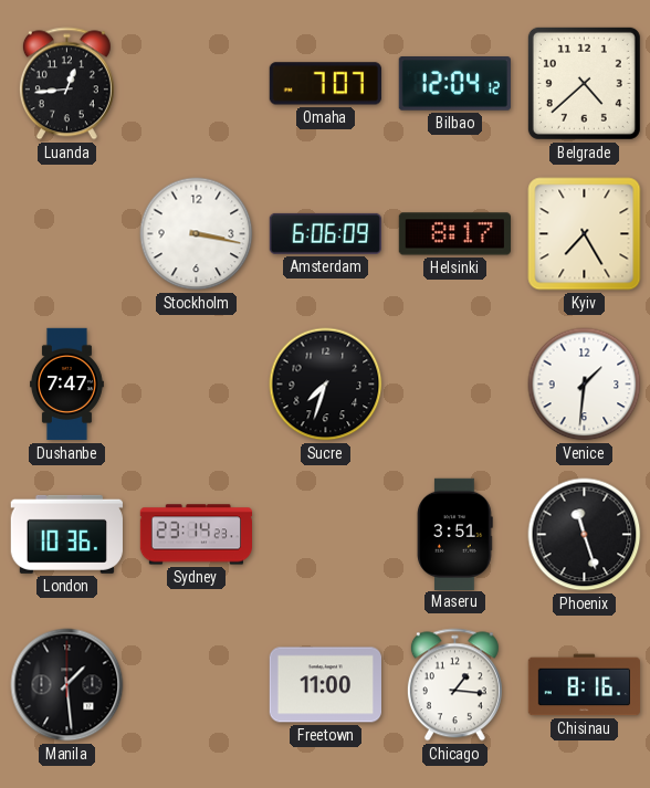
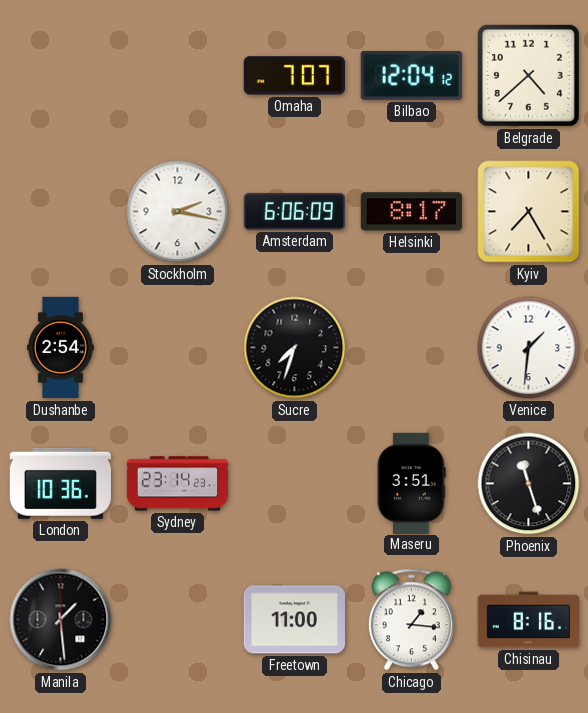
Luanda: 12:44 -> none
Stockholm: 3:17 -> 2:17
Dushanbe: 7:47 -> 2:54
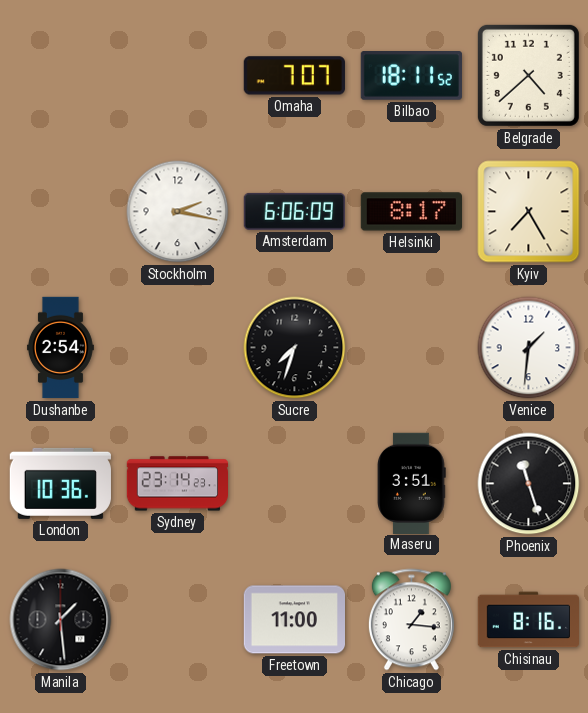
Bilbao: 12:04 -> 18:11
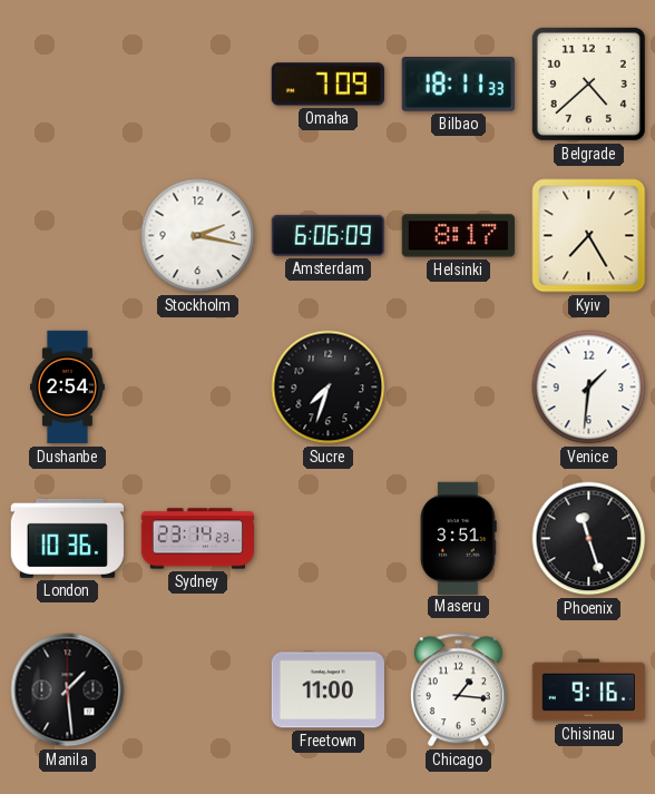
Omaha: 7:07 -> 7:09
Bilbao: 18:11:52 -> 18:11:33
Chisinau: 8:16 -> 9:16
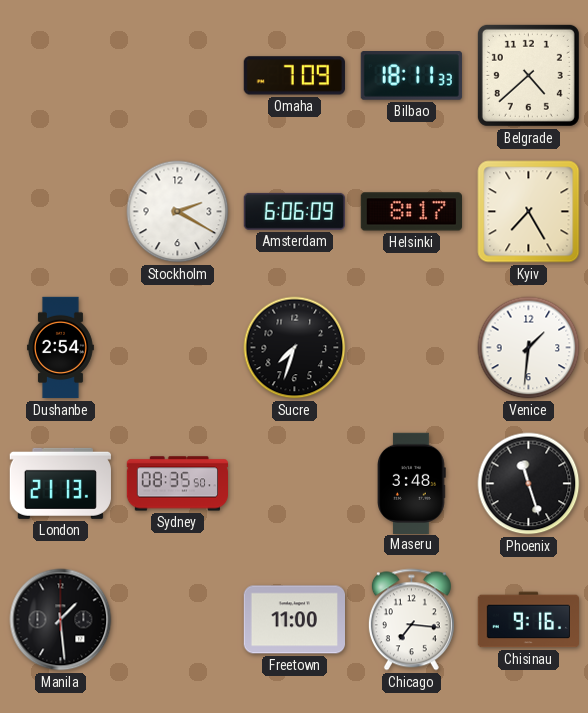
Stockholm: 2:17 -> 2:20
London: 10:36 -> 21:13
Sydney: 23:14 -> 08:35
Maseru: 3:51 -> 3:48
Chicago: 1:16 -> 7:16
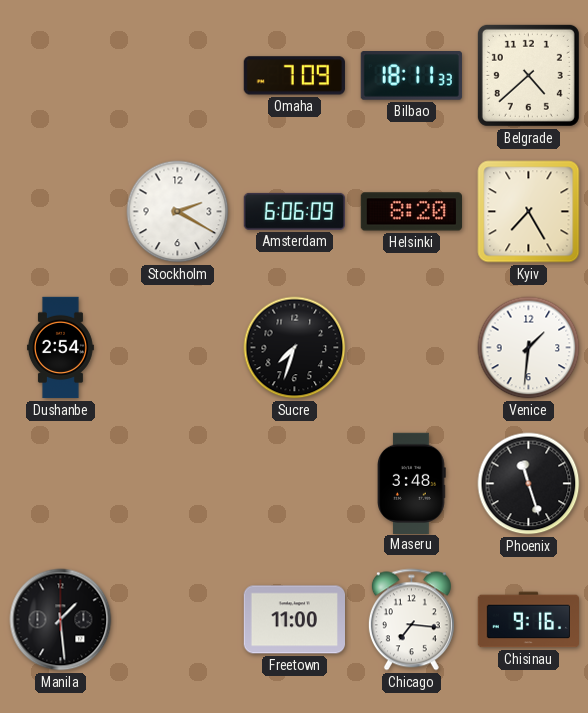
Helsinki: 8:17 -> 8:20
London: 21:13 -> none
Sydney: 08:35 -> none
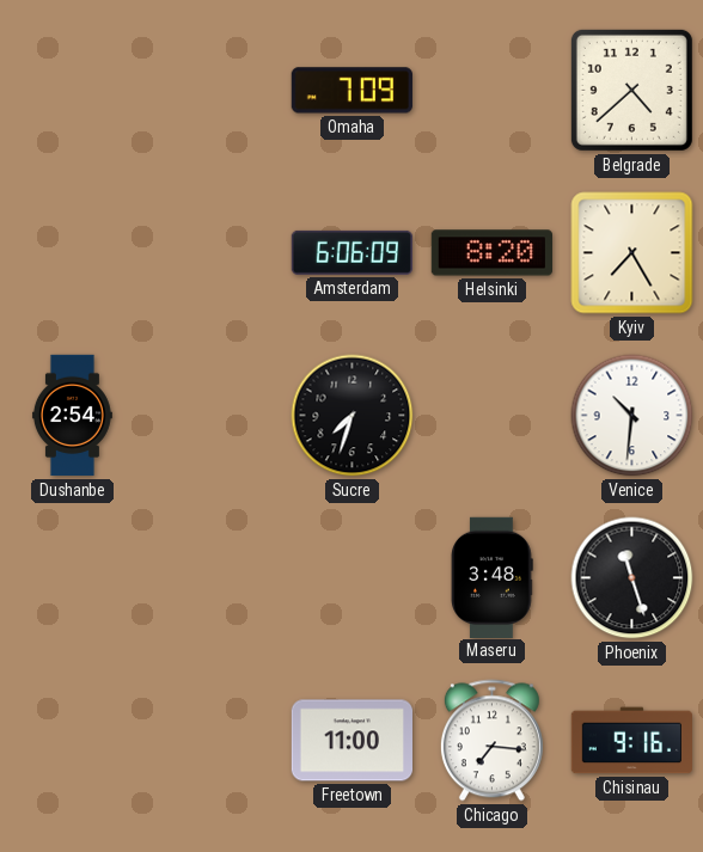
Bilbao: 18:11 -> none
Stockholm: 2:20 -> none
Venice: 1:31 -> 10:31
Manila: 1:29 -> none
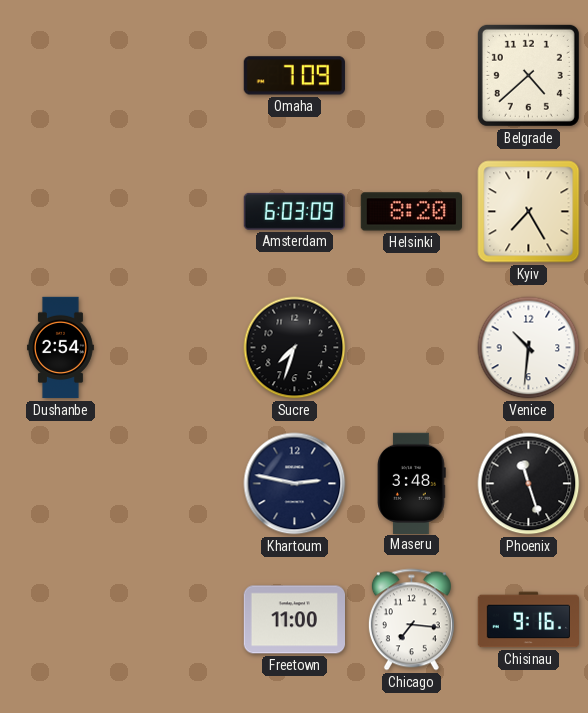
Amsterdam: 6:06 -> 6:03
Khartoum: none -> 2:47
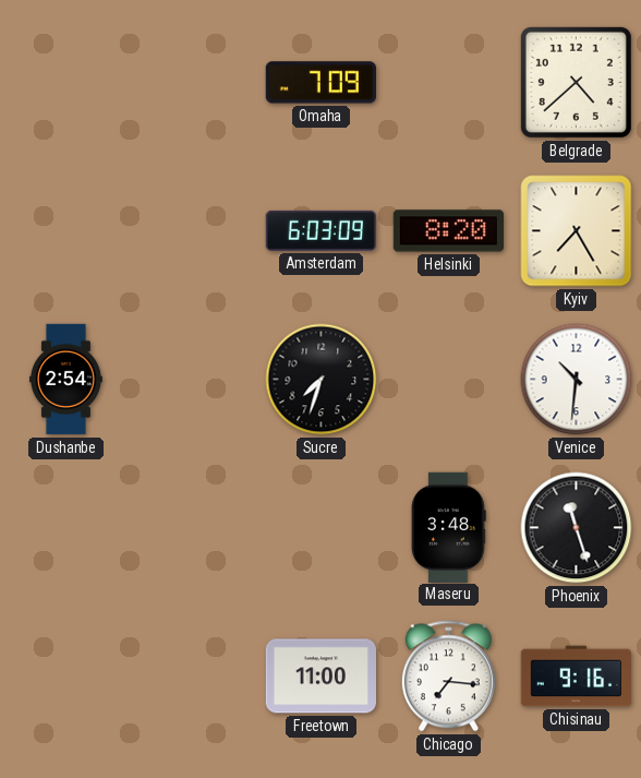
Khartoum: 2:47 -> none
